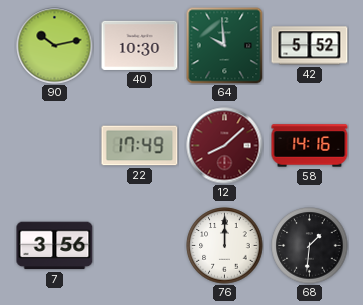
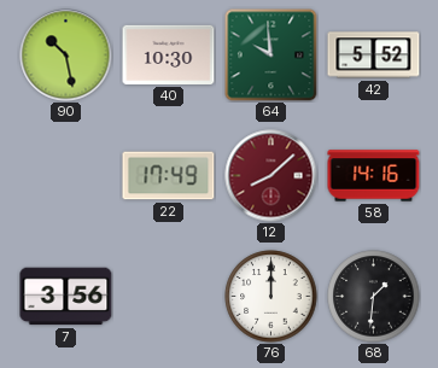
90: 10:13 -> 10:28
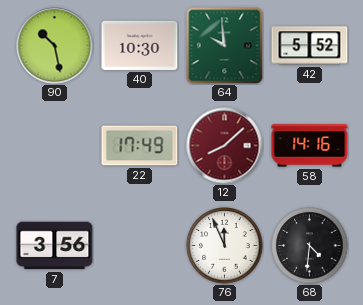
76: 12:00 -> 11:56
68: 1:31 -> 4:31
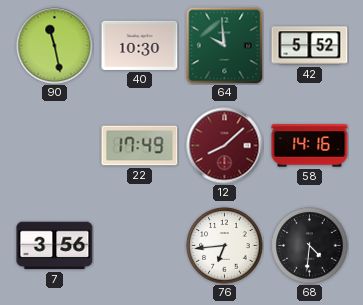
90: 10:28 -> 11:28
76: 11:56 -> 6:44
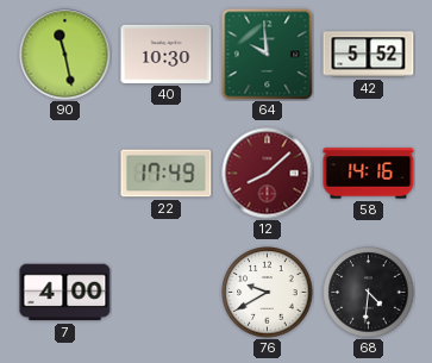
7: 3:56 -> 4:00
76: 6:44 -> 9:40
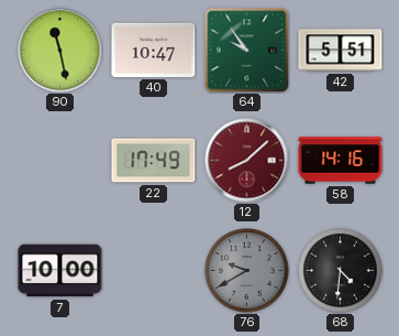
40: 10:30 -> 10:47
64: 9:59 -> 9:54
42: 5:52 -> 5:51
7: 4:00 -> 10:00
76 dial: white -> grey
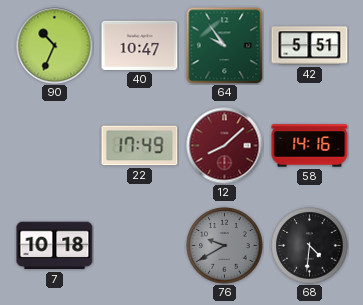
90: 11:28 -> 10:34
7: 10:00 -> 10:18
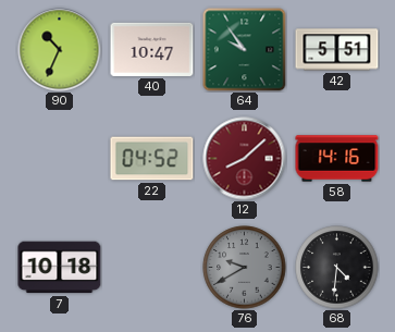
22: 17:49 -> 04:52
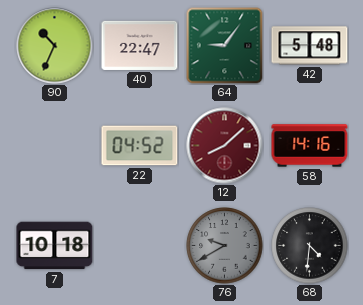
40: 10:47 -> 22:47
64: 9:54 -> 9:06
42: 5:51 -> 5:48
